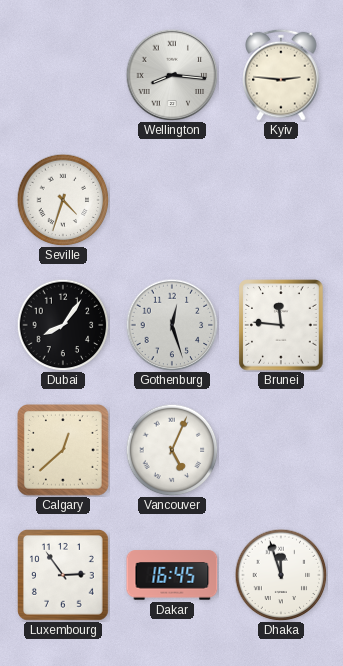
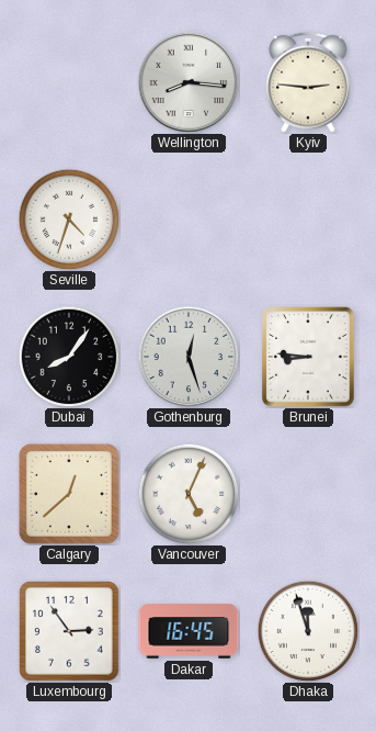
Brunei: 11:46 -> 8:46
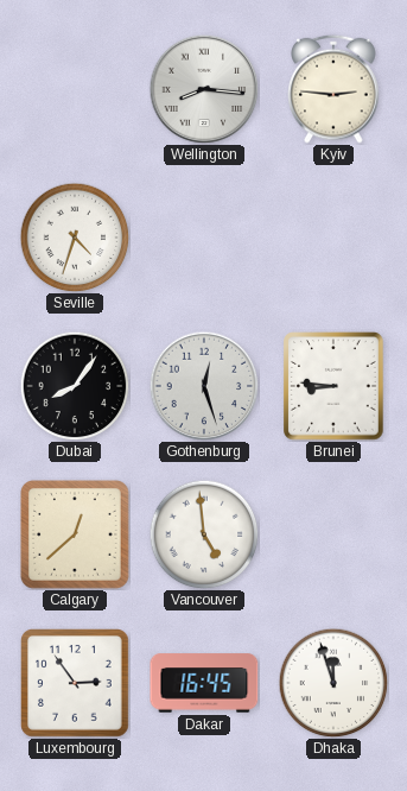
Vancouver: 5:04 -> 4:59
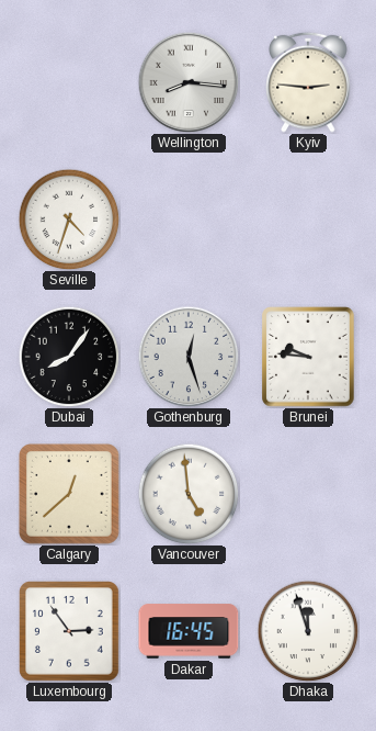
Brunei: 8:46 -> 9:46
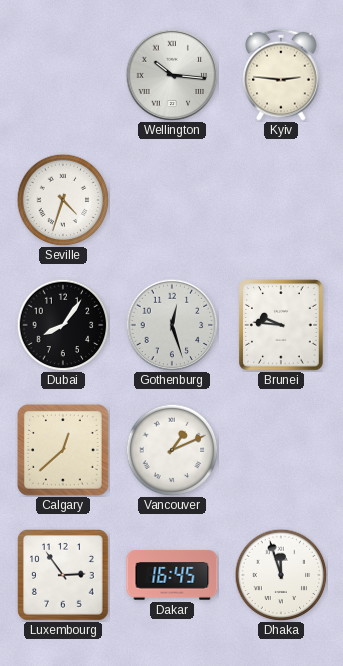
Wellington: 8:16 -> 10:16
Vancouver: 4:59 -> 1:11
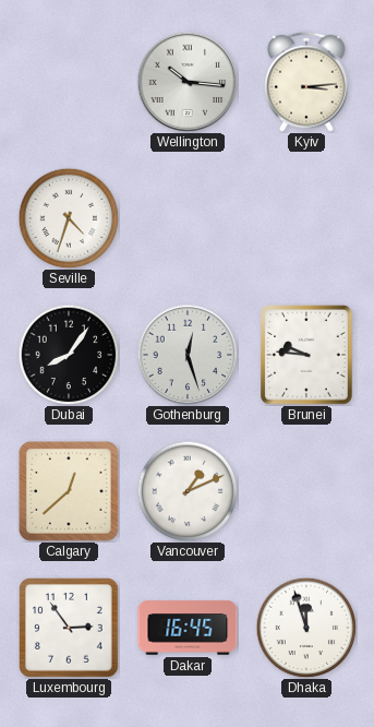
Kyiv: 2:46 -> 3:14
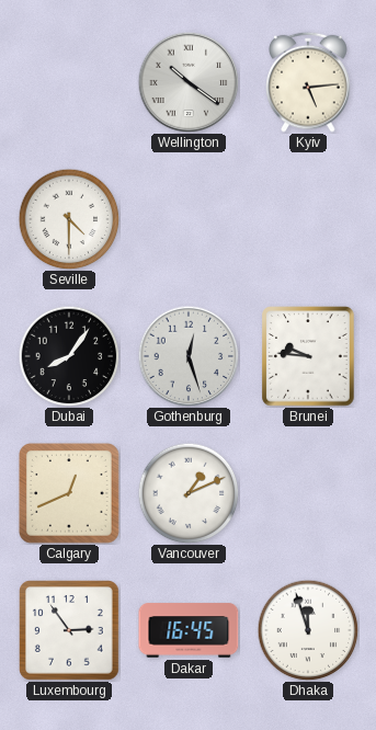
Wellington: 10:16 -> 10:21
Kyiv: 3:14 -> 5:14
Seville: 4:33 -> 4:30
Calgary: 12:38 -> 12:41
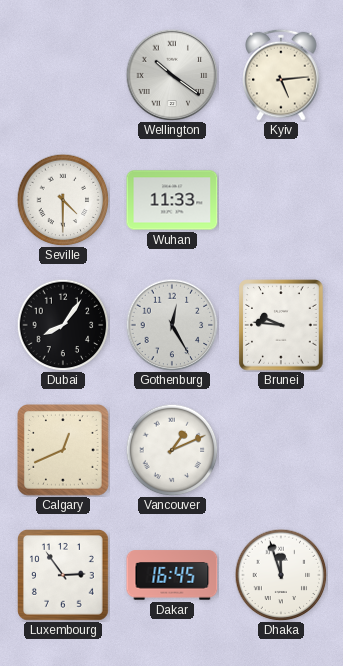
Wuhan: none -> 11:33
Gothenburg: 12:27 -> 12:25
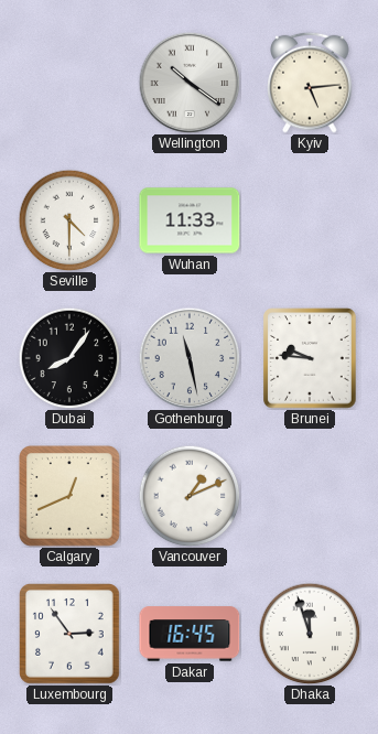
Gothenburg: 12:25 -> 11:28
